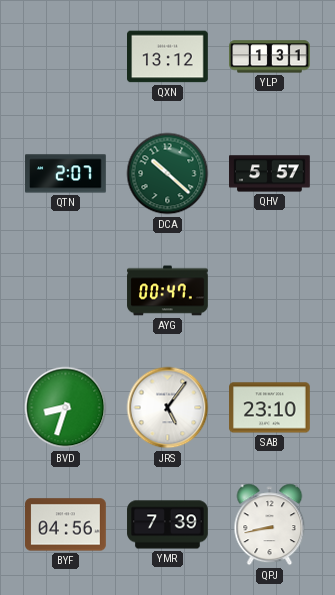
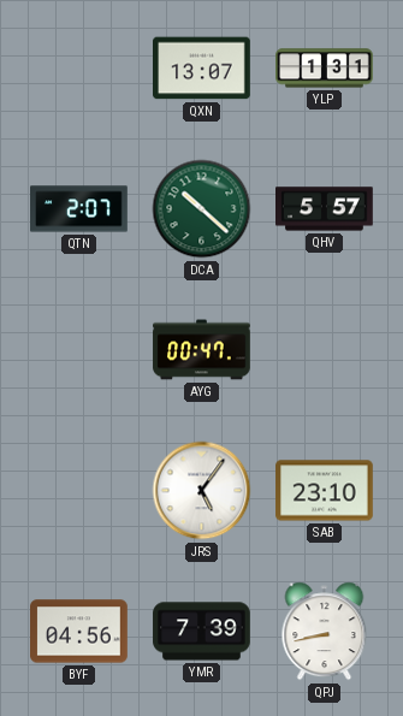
QXN: 13:12 -> 13:07
BVD: 8:33 -> none
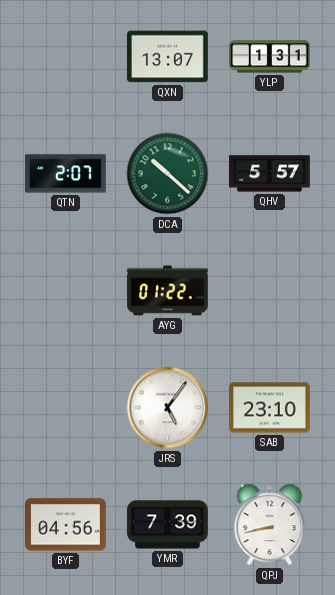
AYG: 00:47 -> 01:22
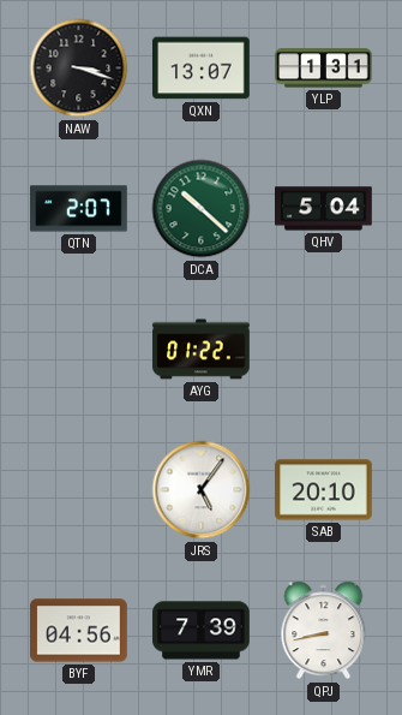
NAW: none -> 3:18
QHV: 5:57 -> 5:04
SAB: 23:10 -> 20:10
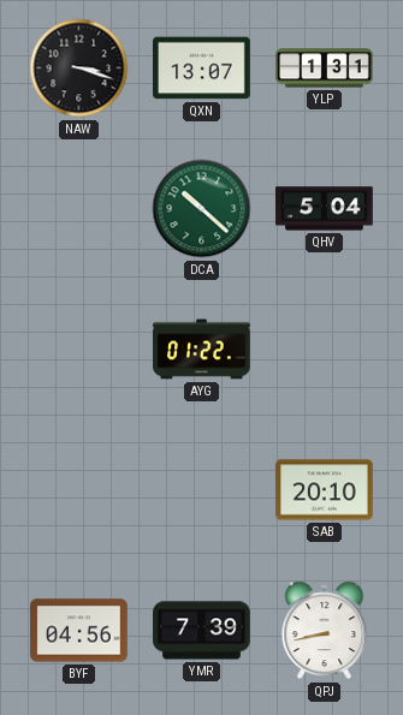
QTN: 2:07 -> none
JRS: 5:06 -> none
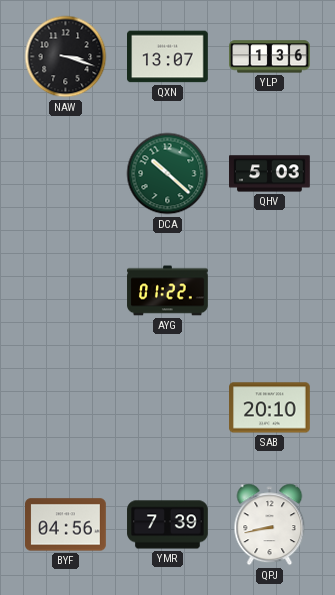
YLP: 1:31 -> 1:36
QHV: 5:04 -> 5:03
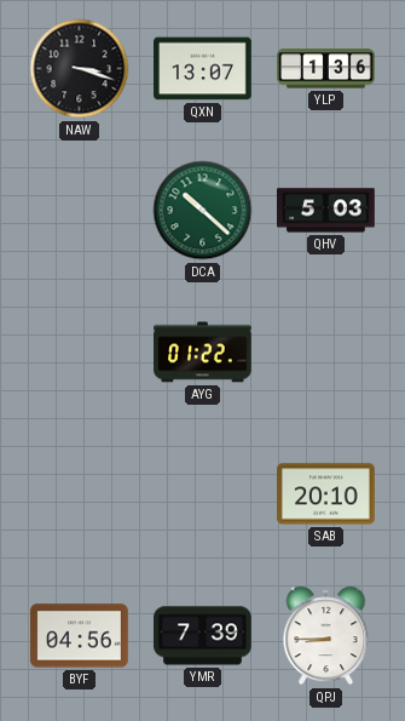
QPJ: 8:43 -> 8:45
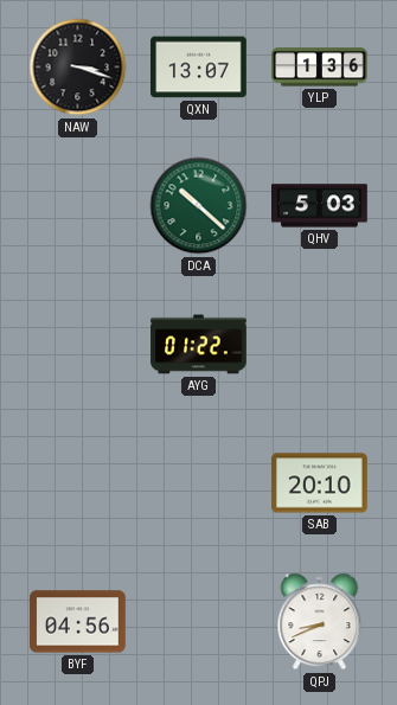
YMR: 7:39 -> none
QPJ: 8:45 -> 8:41
